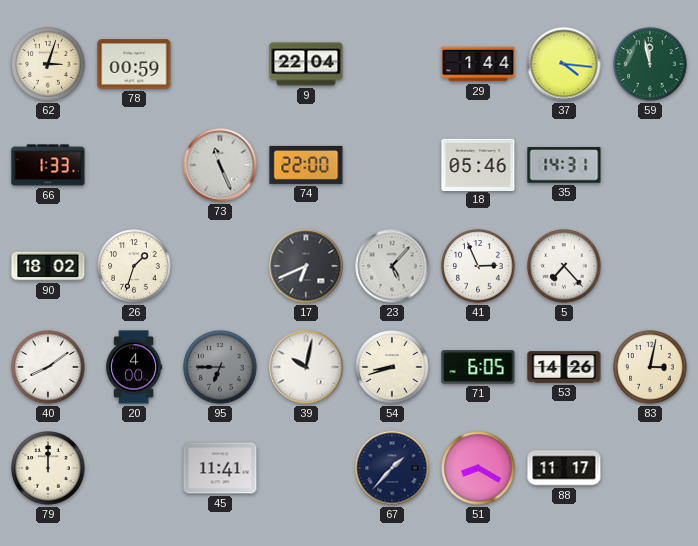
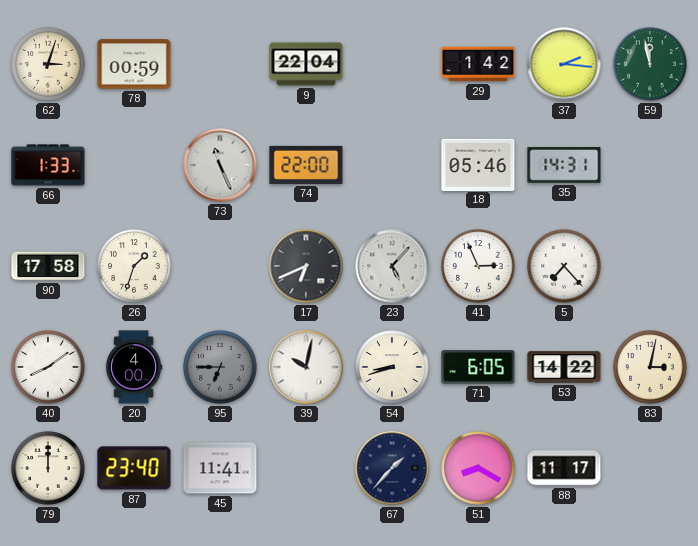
29: 1:44 -> 1:42
37: 4:16 -> 2:16
90: 18:02 -> 17:58
53: 14:26 -> 14:22
87: none -> 23:40
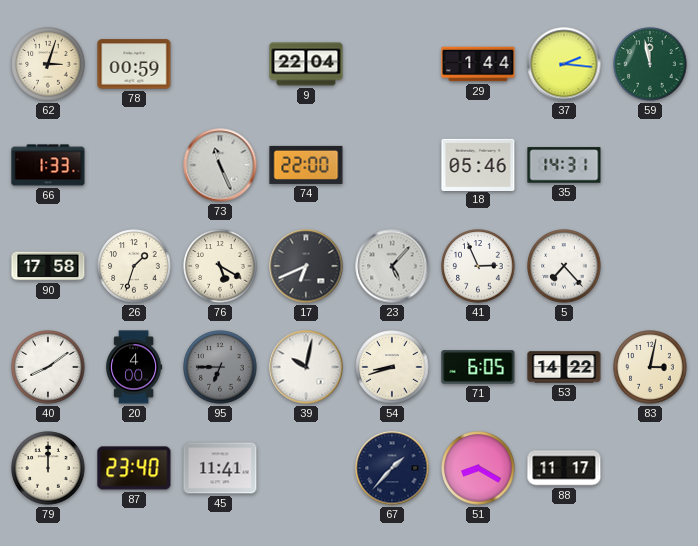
29: 1:42 -> 1:44
76: none -> 5:20
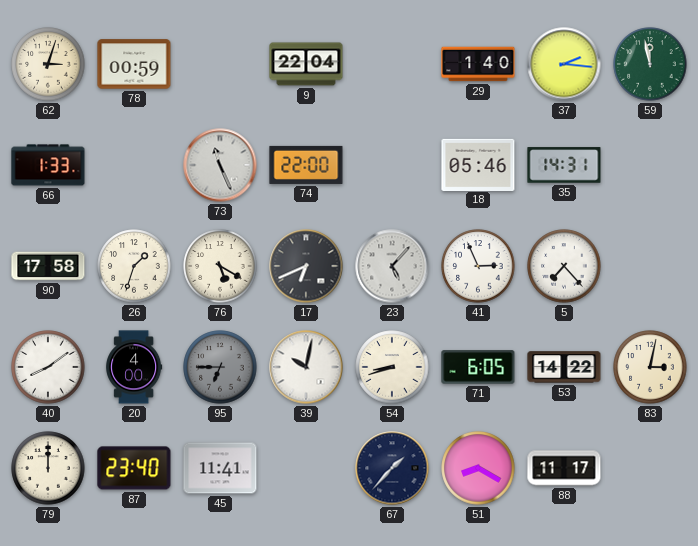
29: 1:44 -> 1:40
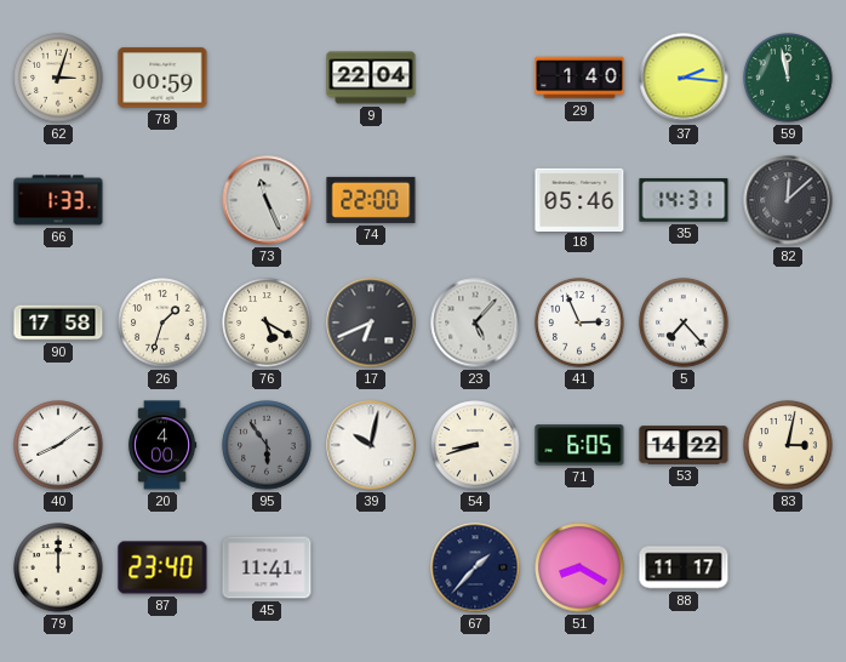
82: none -> 12:08
95: 6:45 -> 5:54
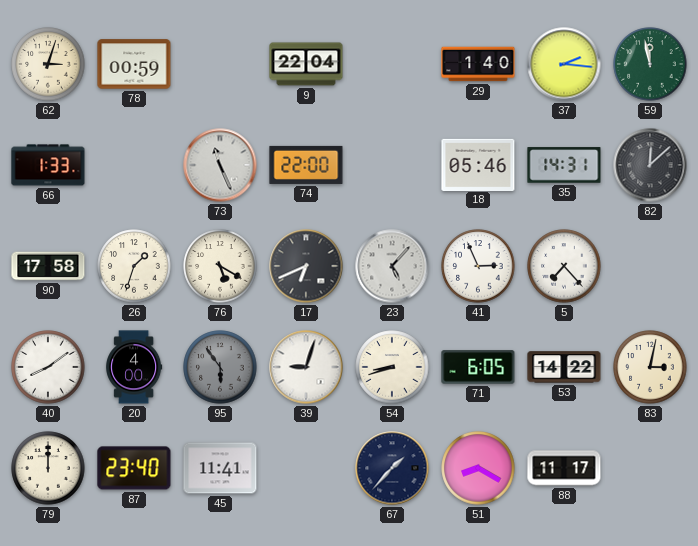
39: 10:02 -> 9:03
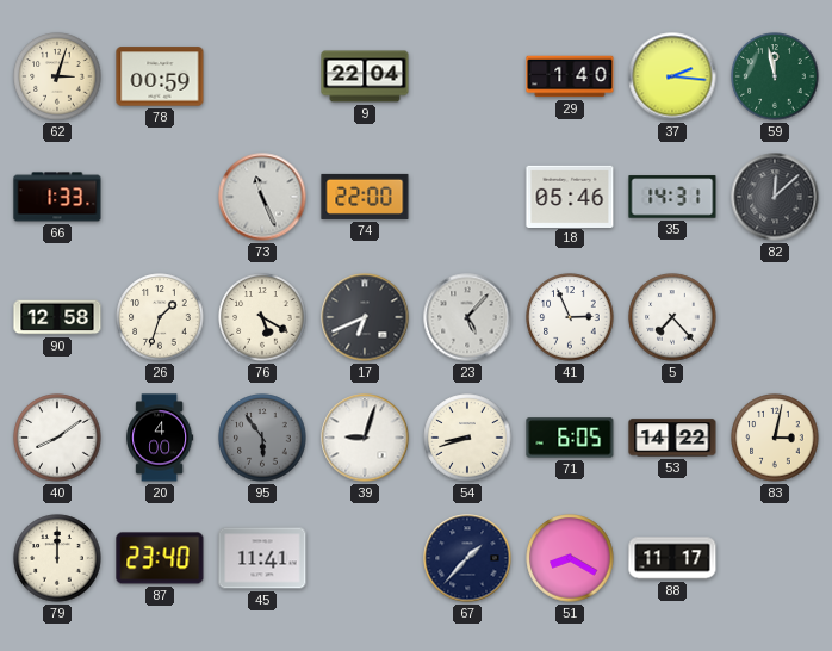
90: 17:58 -> 12:58
